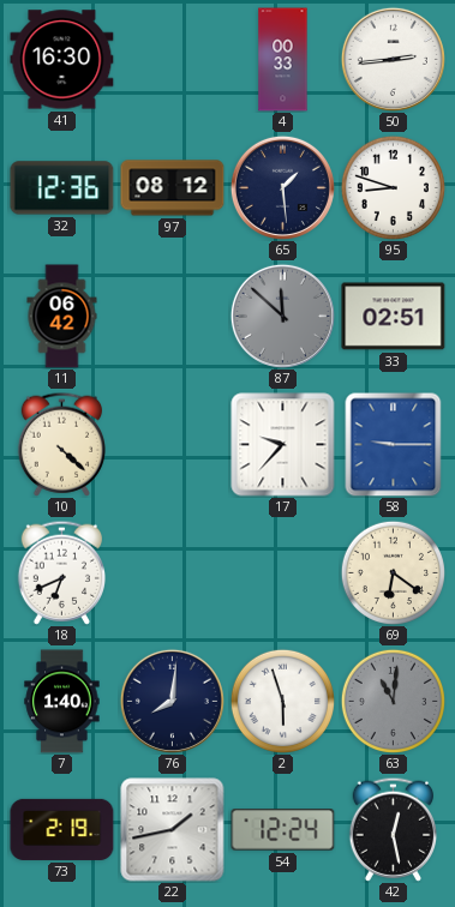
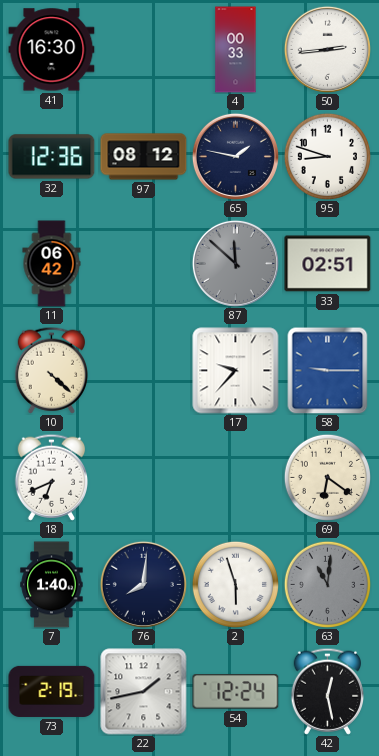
65: 1:29 -> 1:47
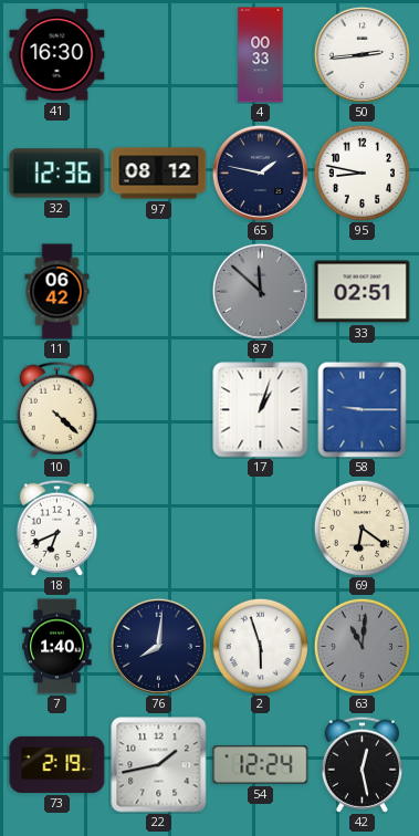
95: 8:48 -> 8:47
17: 9:37 -> 1:03
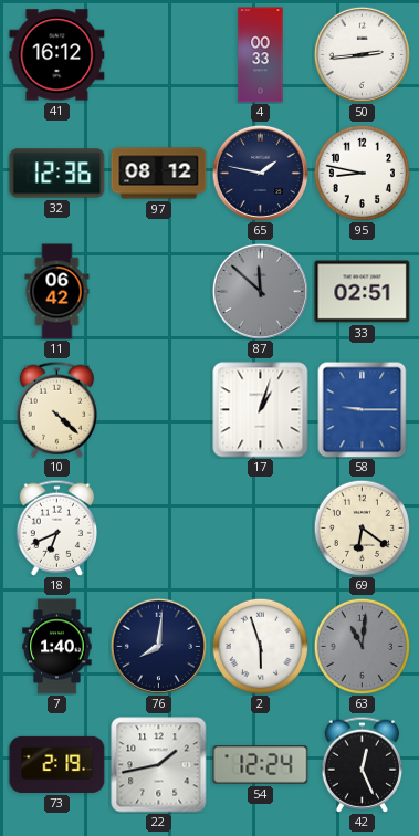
41: 16:30 -> 16:12
42: 12:28 -> 12:26
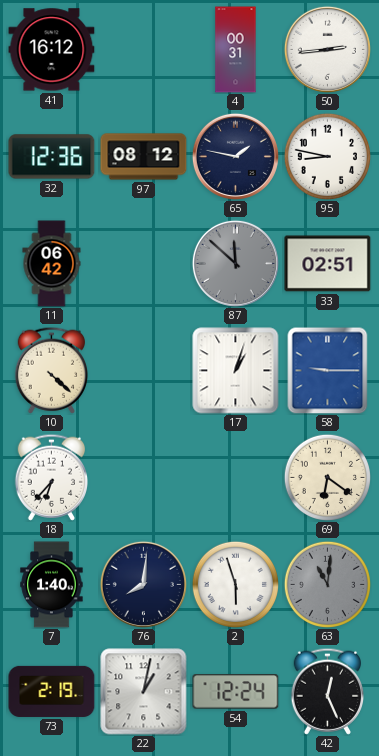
4: 00:33 -> 00:31
18: 6:41 -> 6:37
22: 1:43 -> 1:02
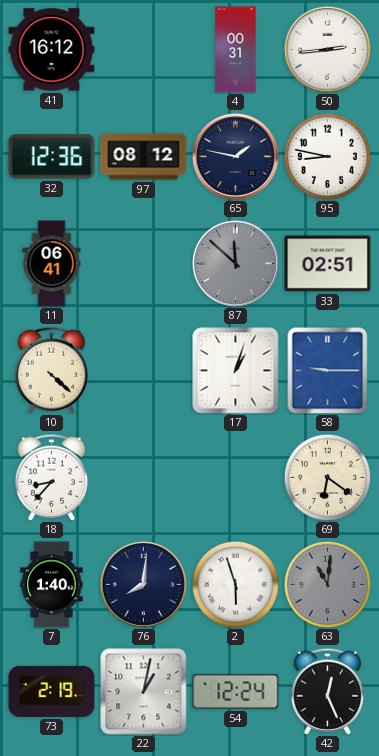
11: 06:42 -> 06:41
18: 6:37 -> 8:37
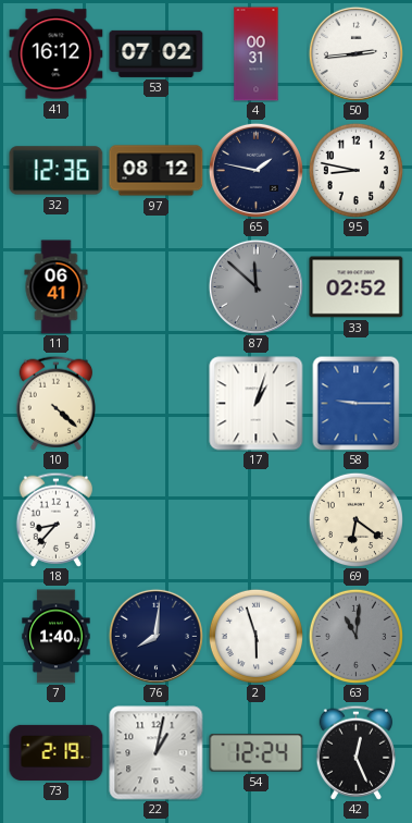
53: none -> 07:02
33: 02:51 -> 02:52
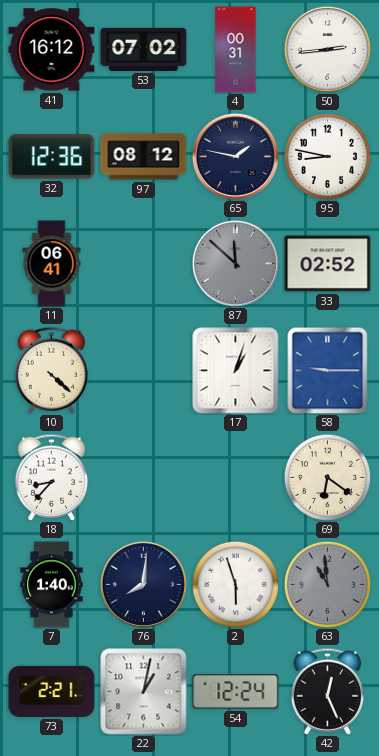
63: 11:01 -> 10:59
73: 2:19 -> 2:21
